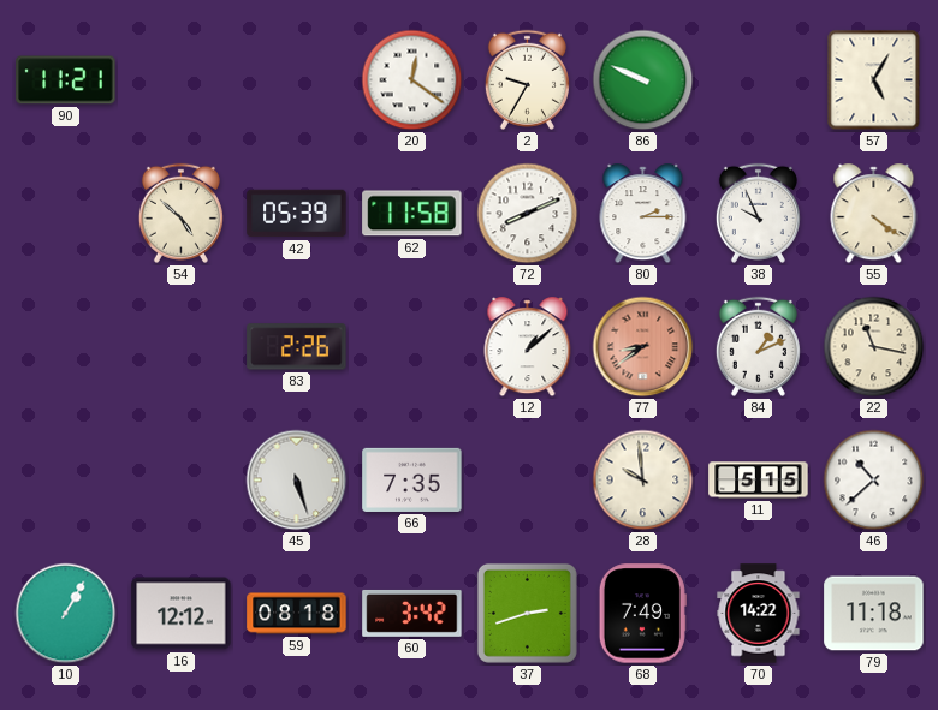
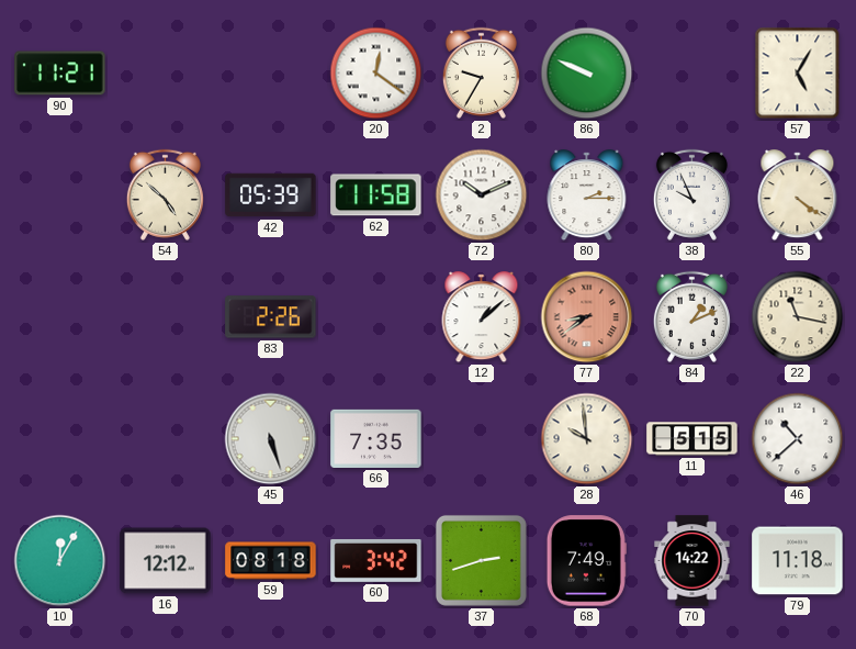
72: 8:11 -> 10:11
10: 1:05 -> 12:05
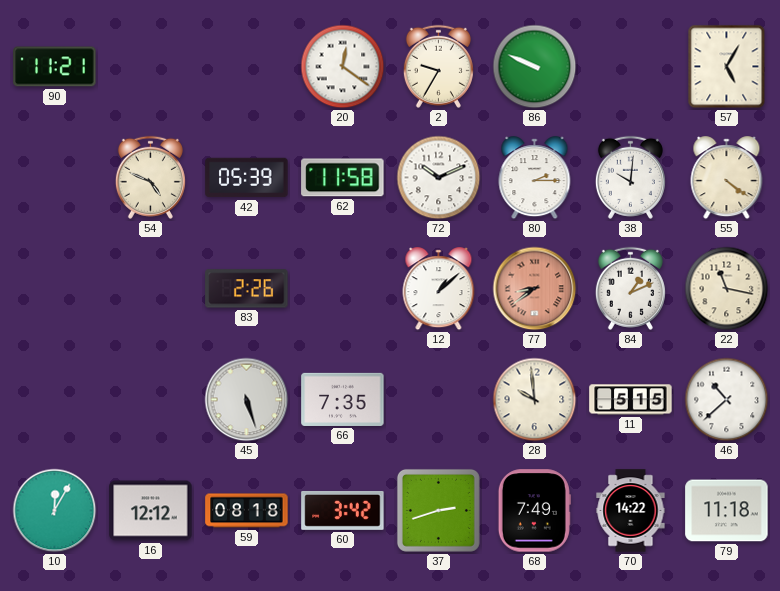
54: 4:52 -> 4:49
38: 9:56 -> 10:01
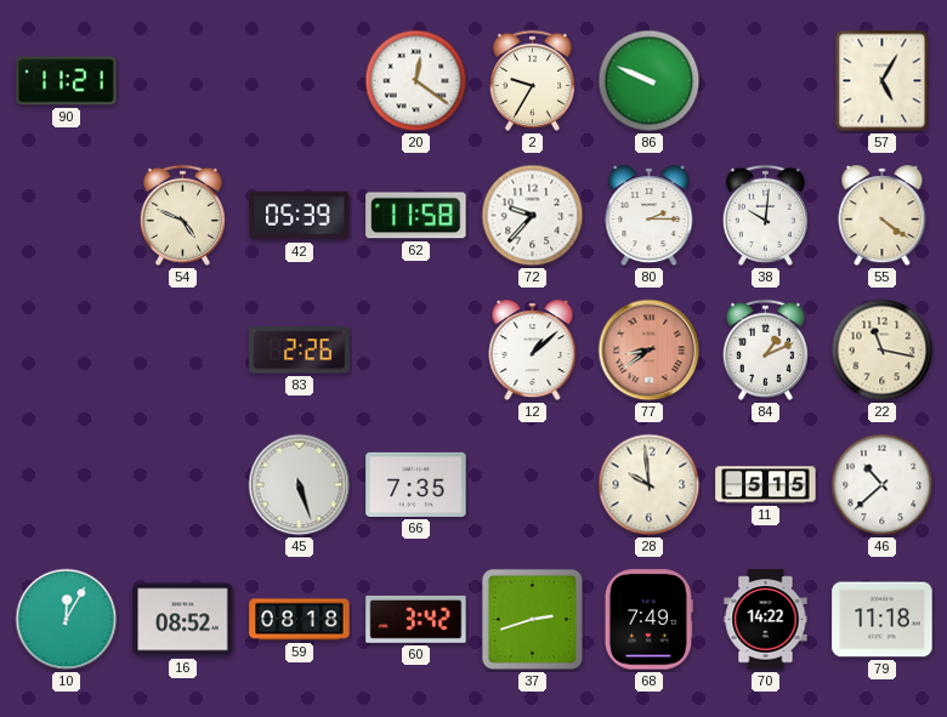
72: 10:11 -> 9:37
16: 12:12 -> 08:52
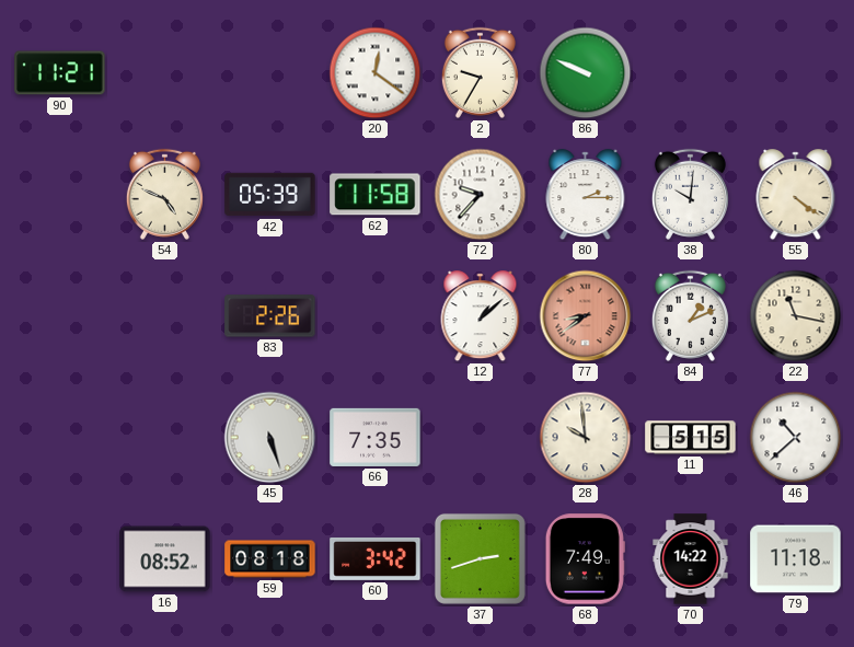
57: 5:05 -> none
10: 12:05 -> none
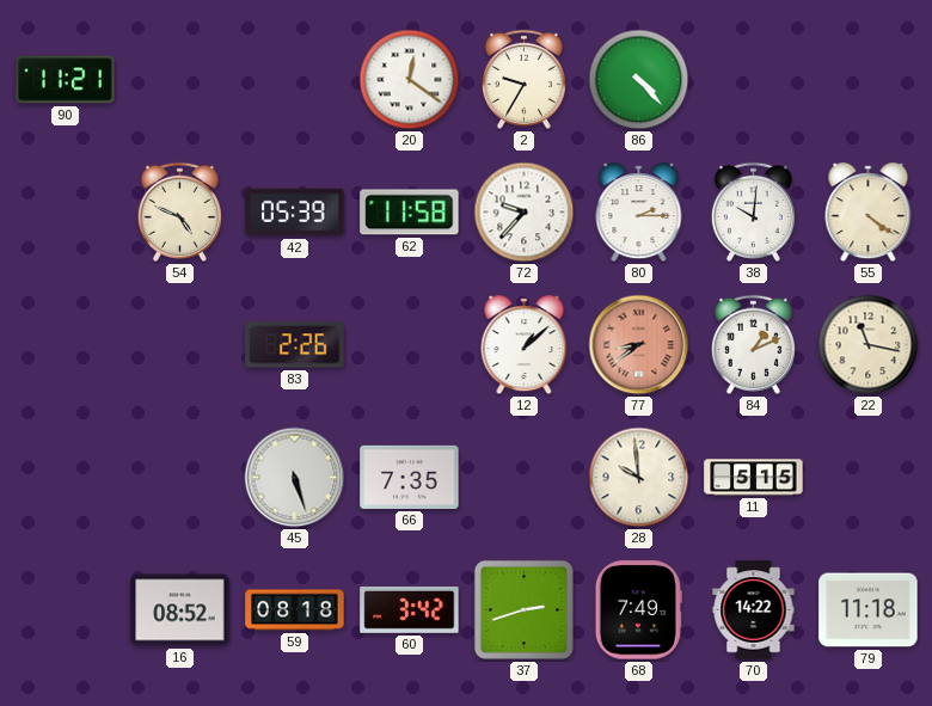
86: 9:49 -> 4:23
46: 10:38 -> none
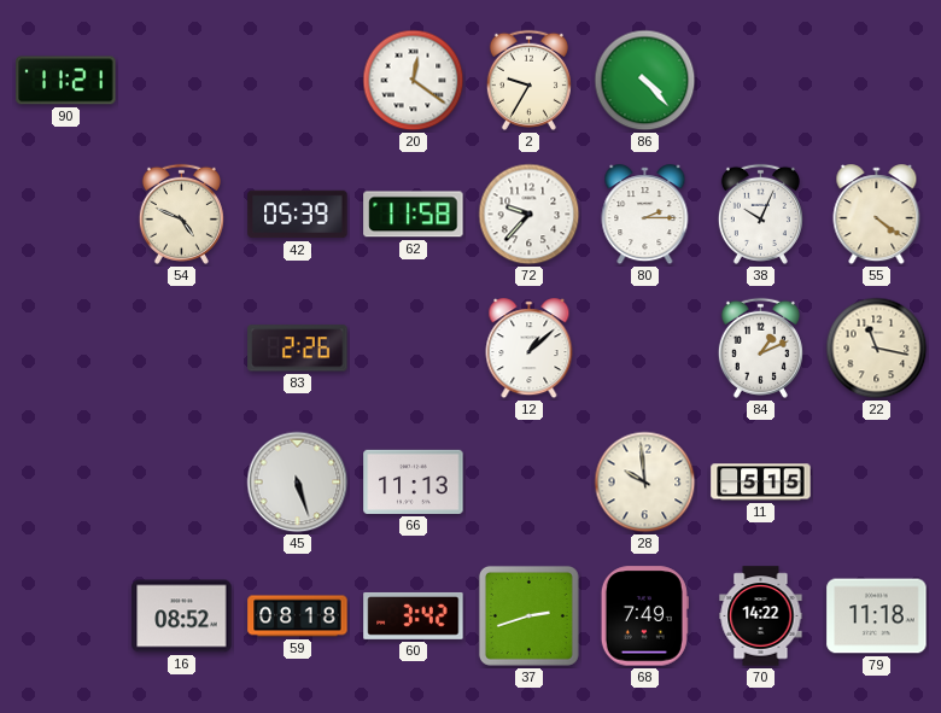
38: 10:01 -> 10:04
77: 8:39 -> none
66: 7:35 -> 11:13
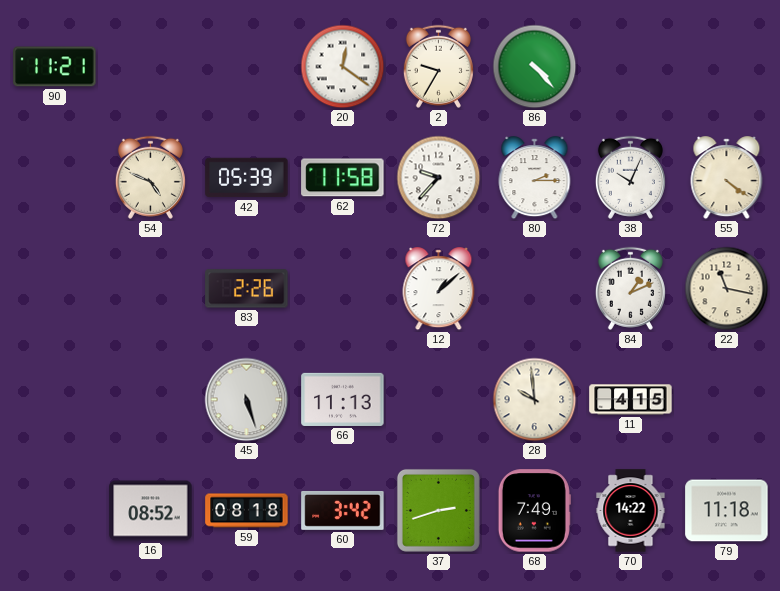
11: 5:15 -> 4:15
